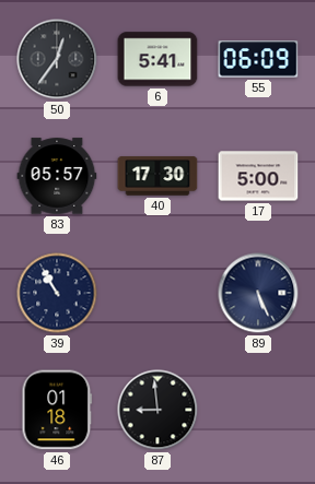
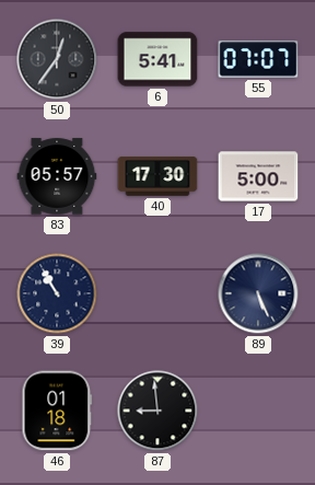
55: 06:09 -> 07:07
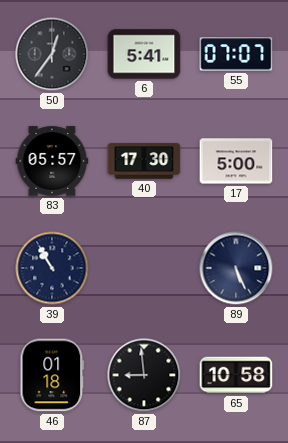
65: none -> 10:58
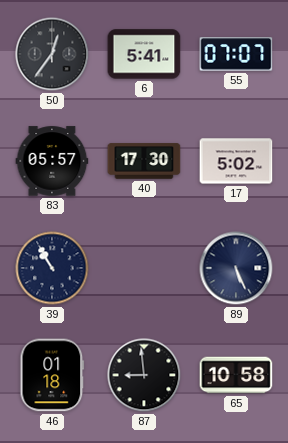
17: 5:00 -> 5:02
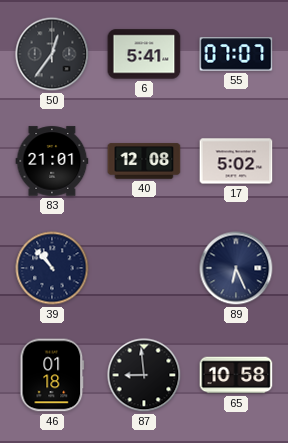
83: 05:57 -> 21:01
40: 17:30 -> 12:08
39: 10:55 -> 10:53
89: 5:26 -> 6:26
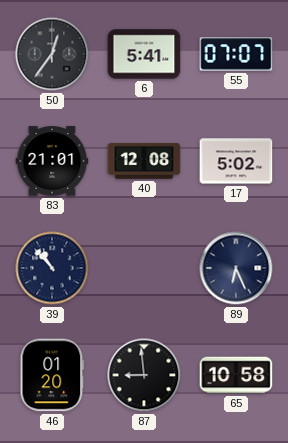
46: 01:18 -> 01:20
